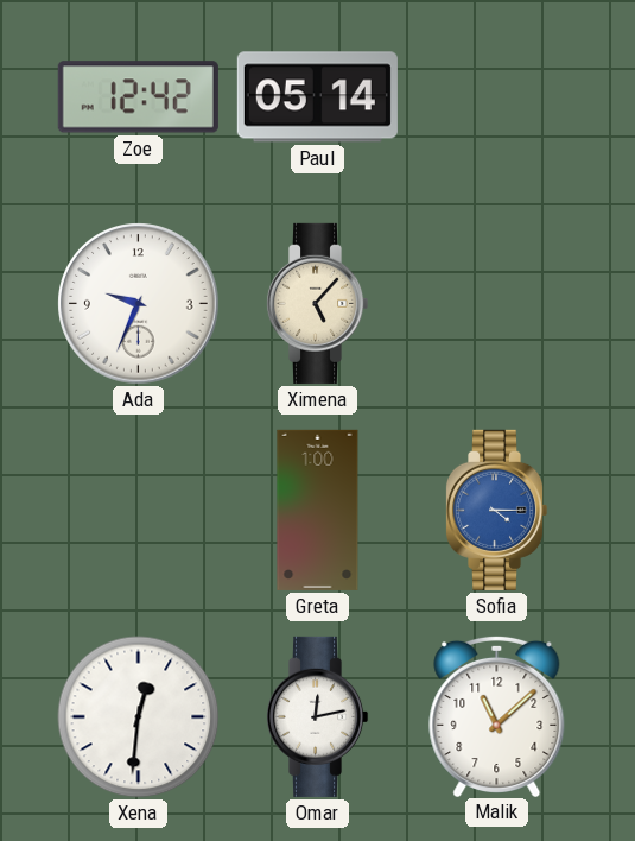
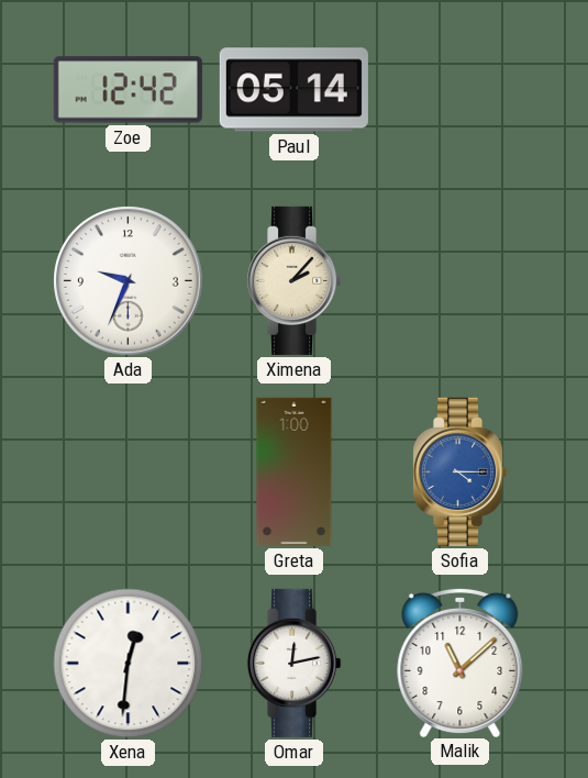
Ximena: 5:07 -> 2:07
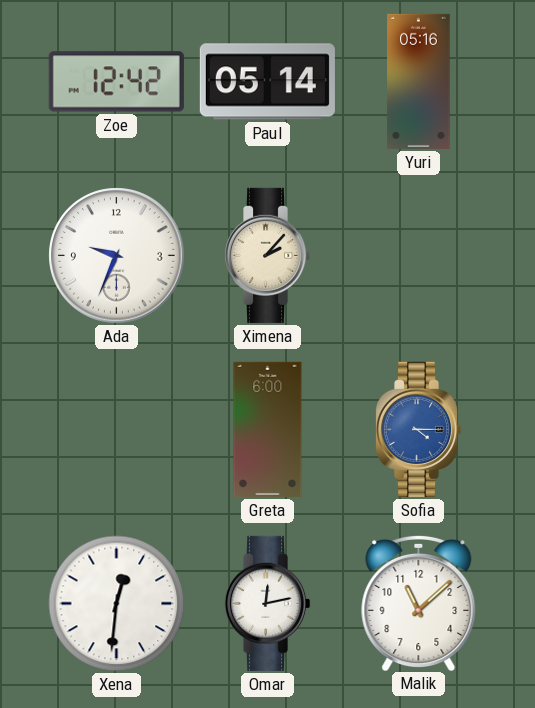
Yuri: none -> 05:16
Greta: 1:00 -> 6:00
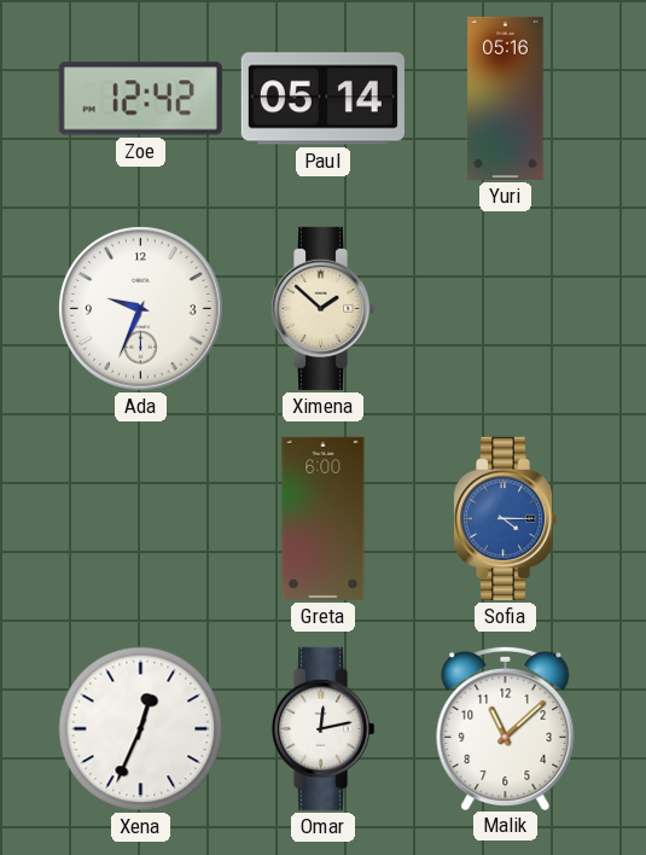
Ximena: 2:07 -> 1:52
Xena: 12:31 -> 12:34
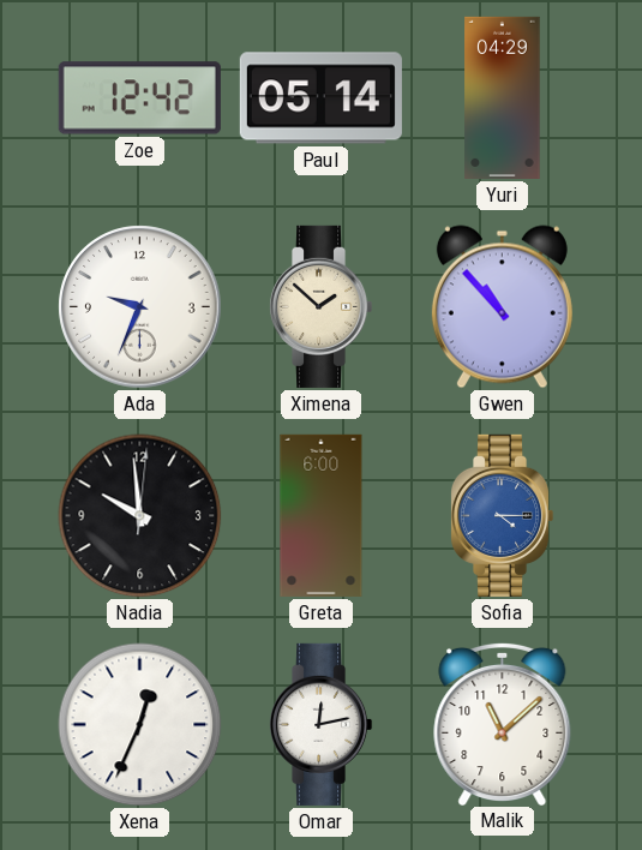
Yuri: 05:16 -> 04:29
Gwen: none -> 10:53
Nadia: none -> 9:59
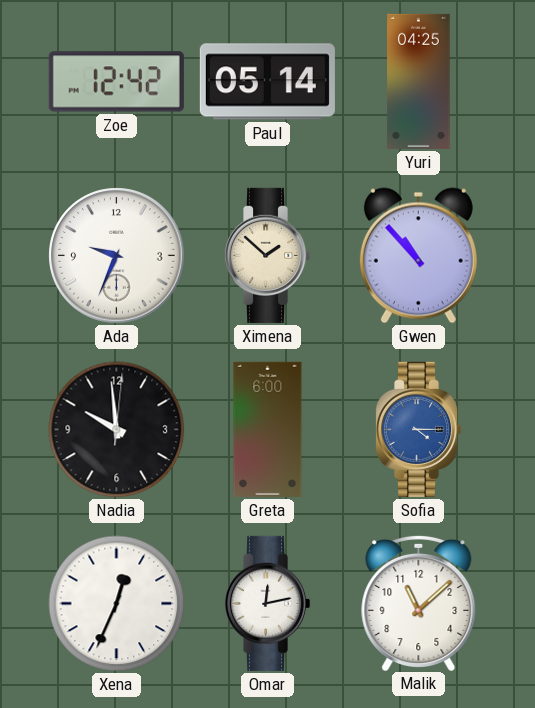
Yuri: 04:29 -> 04:25
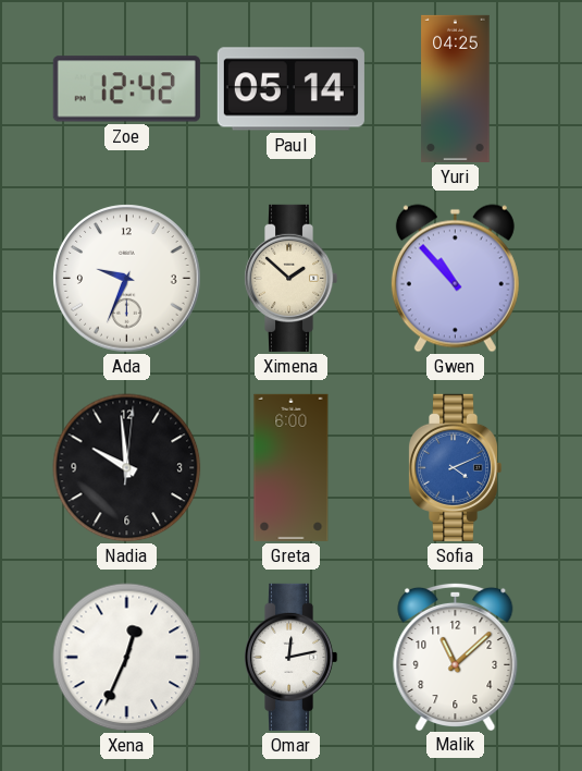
Sofia: 4:15 -> 4:11
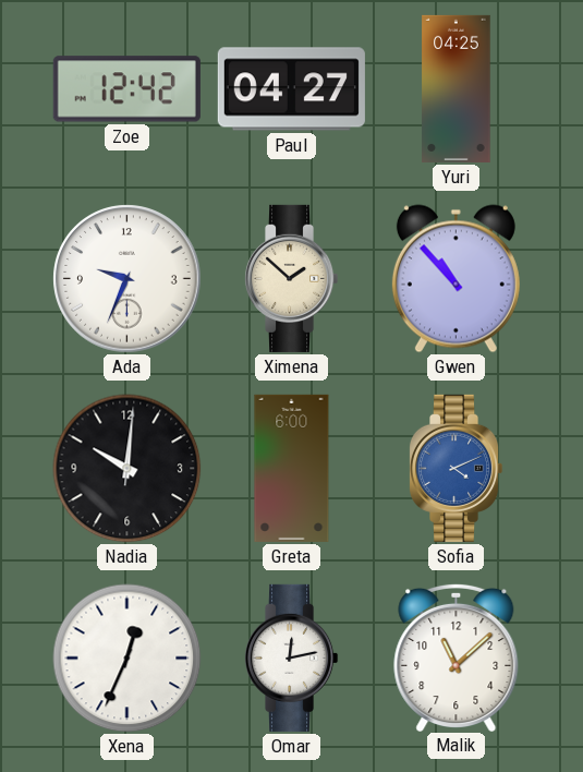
Paul: 05:14 -> 04:27
Nadia: 9:59 -> 10:01
